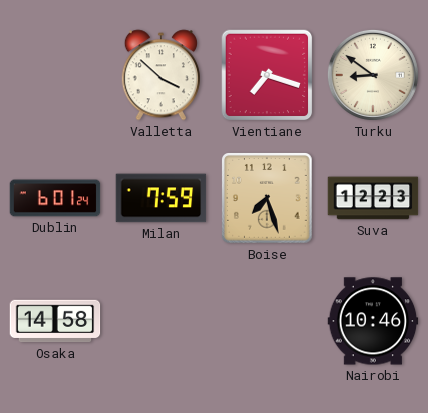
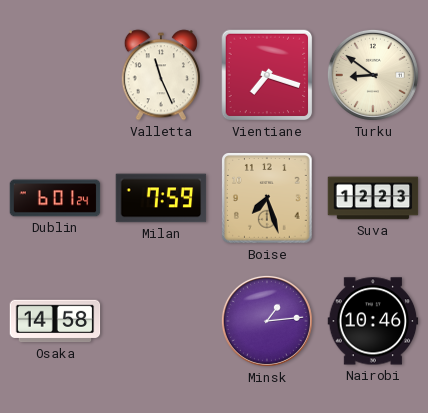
Valletta: 3:52 -> 11:26
Minsk: none -> 1:14
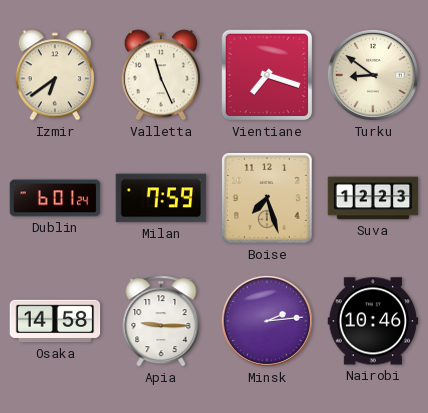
Izmir: none -> 6:39
Apia: none -> 9:15
Minsk: 1:14 -> 2:14
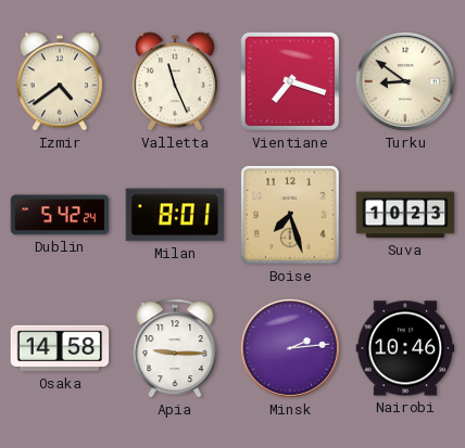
Izmir: 6:39 -> 4:39
Dublin: 6:01 -> 5:42
Milan: 7:59 -> 8:01
Suva: 12:23 -> 10:23
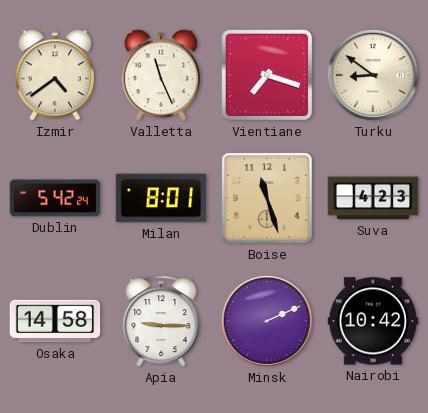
Boise: 7:27 -> 11:27
Suva: 10:23 -> 4:23
Minsk: 2:14 -> 2:11
Nairobi: 10:46 -> 10:42
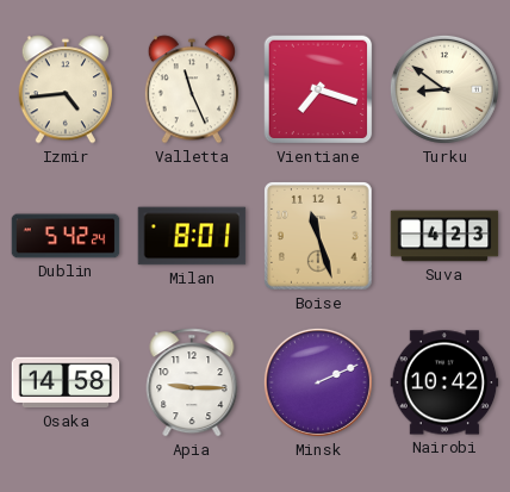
Izmir: 4:39 -> 4:44
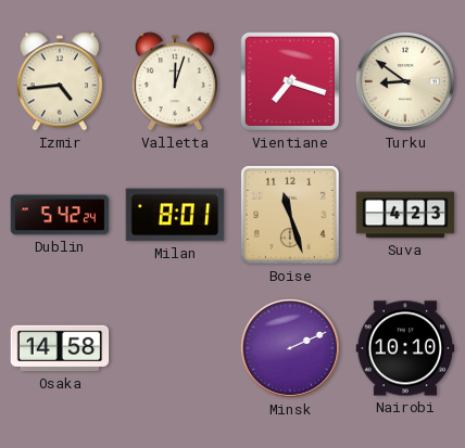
Valletta: 11:26 -> 12:03
Apia: 9:15 -> none
Nairobi: 10:42 -> 10:10
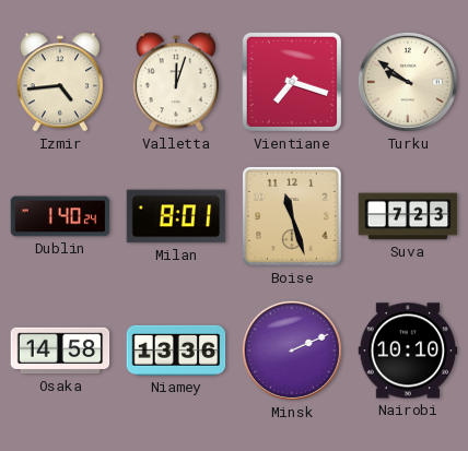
Turku: 8:51 -> 9:51
Dublin: 5:42 -> 1:40
Suva: 4:23 -> 7:23
Niamey: none -> 13:36
